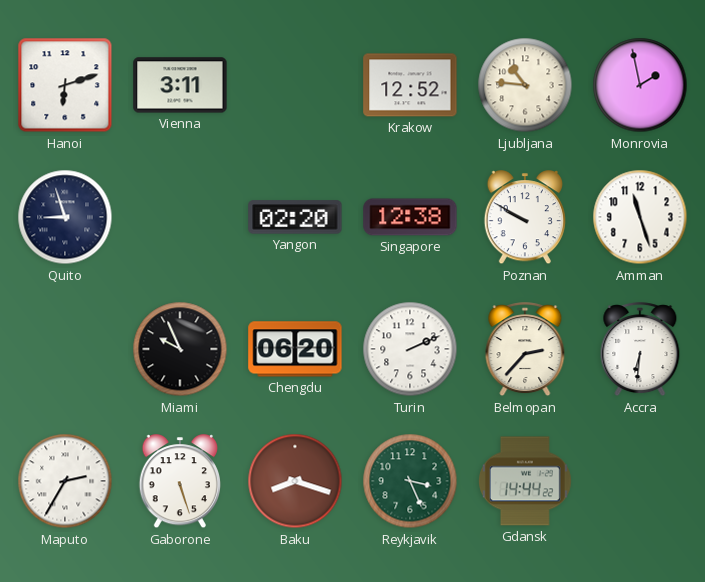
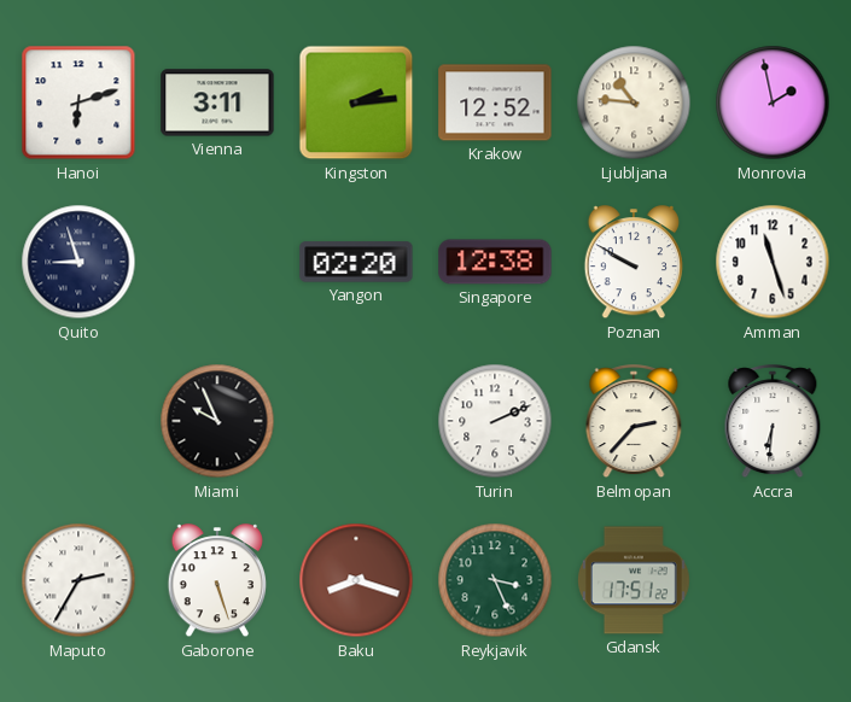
Kingston: none -> 2:14
Chengdu: 06:20 -> none
Gdansk: 14:44 -> 17:51
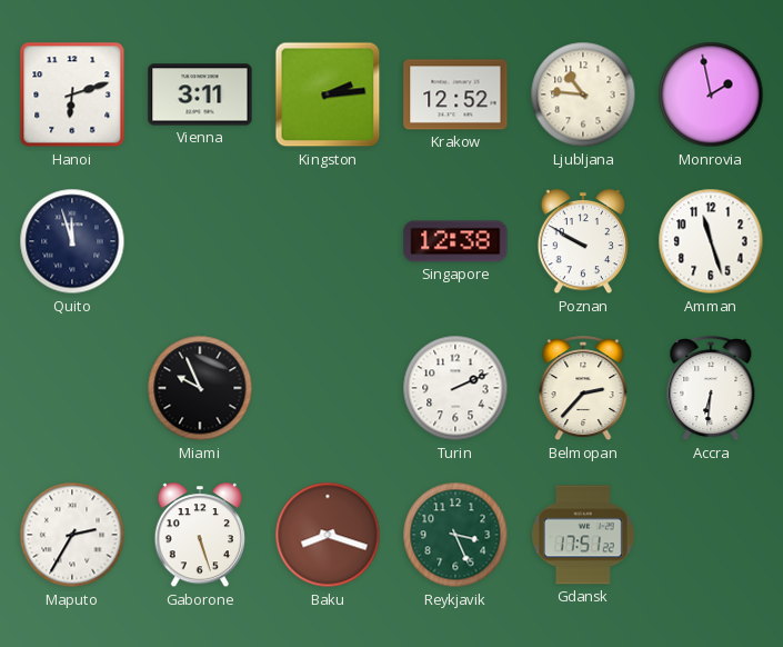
Quito: 8:57 -> 11:57
Yangon: 02:20 -> none
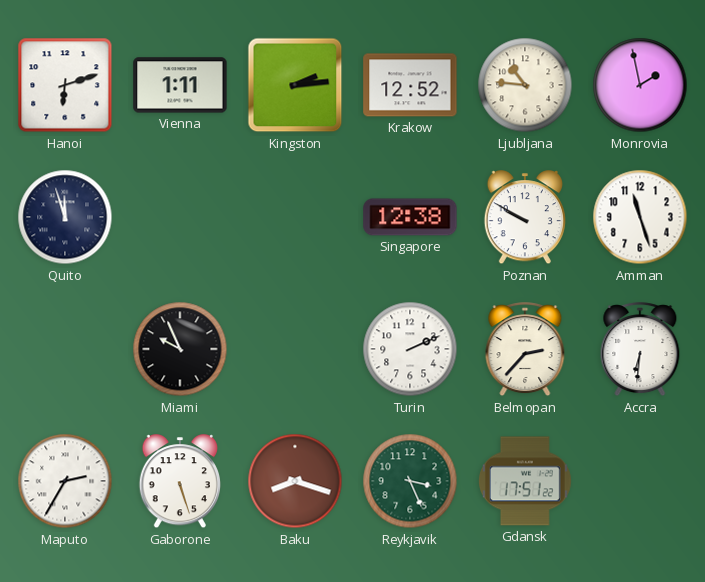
Vienna: 3:11 -> 1:11
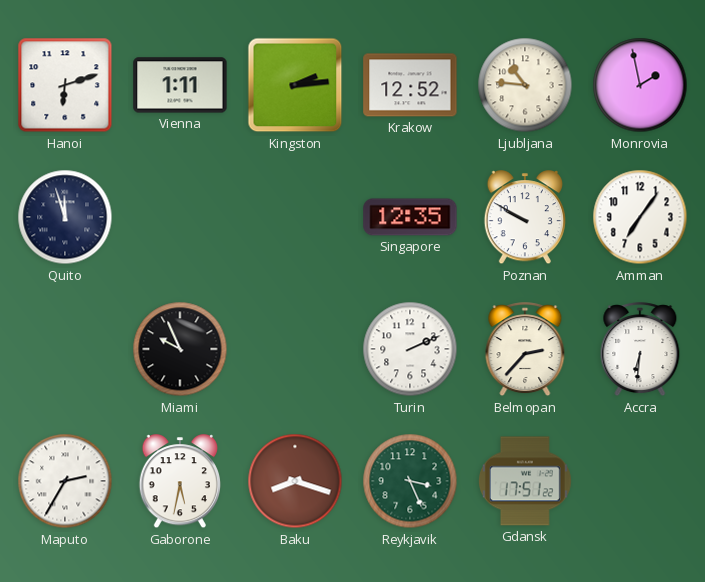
Singapore: 12:38 -> 12:35
Amman: 11:27 -> 7:06
Gaborone: 5:27 -> 5:32
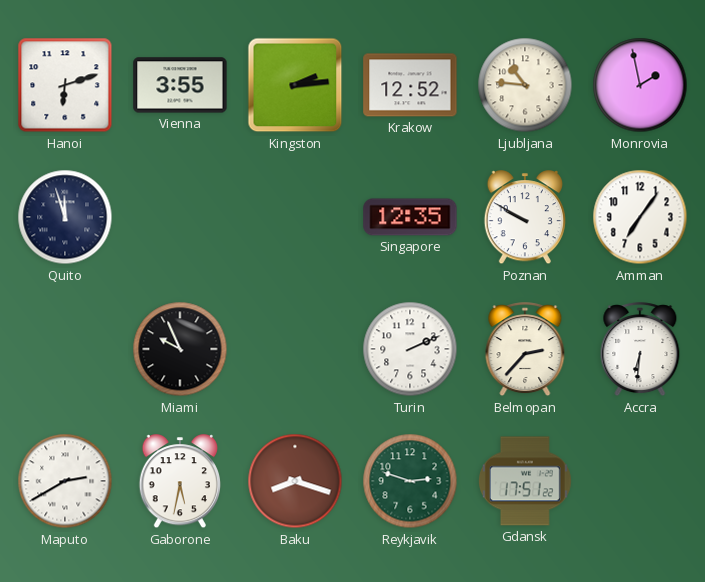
Vienna: 1:11 -> 3:55
Maputo: 2:35 -> 2:40
Reykjavik: 3:26 -> 2:48
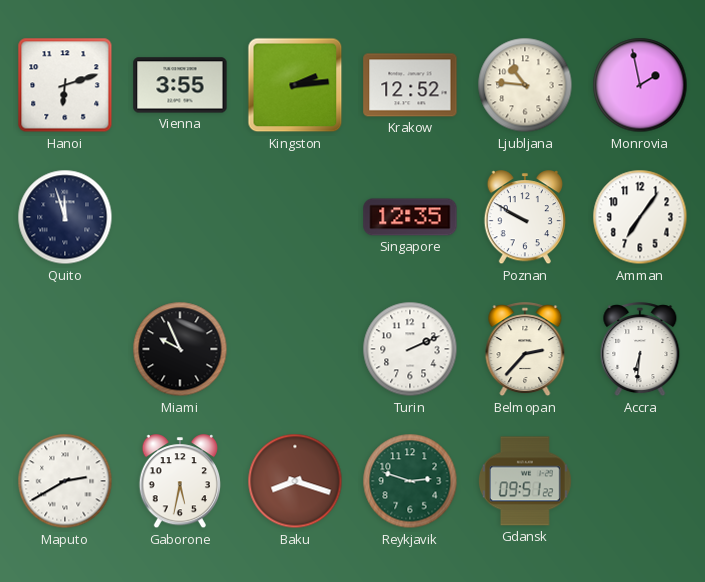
Gdansk: 17:51 -> 09:51
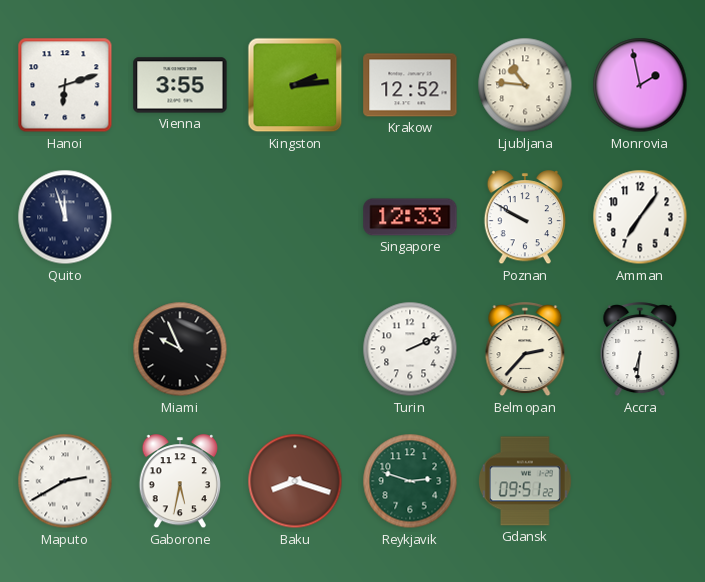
Singapore: 12:35 -> 12:33
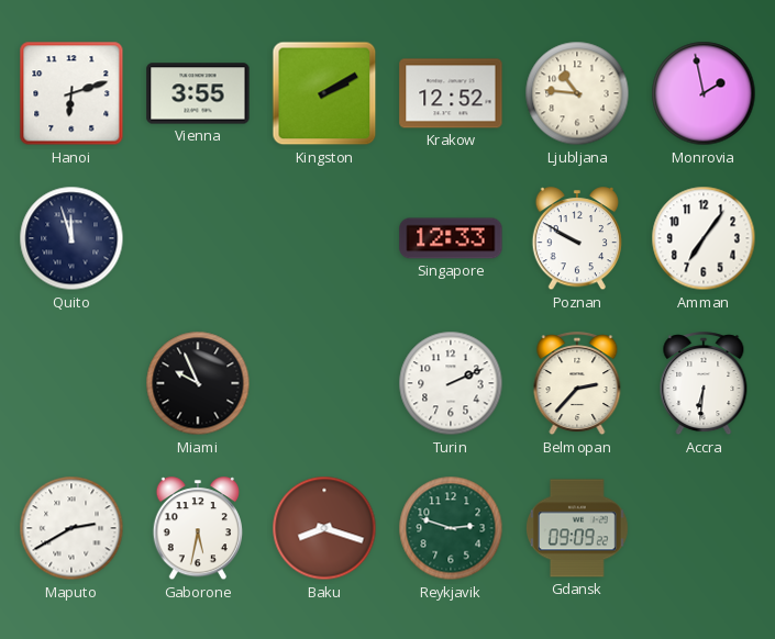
Kingston: 2:14 -> 2:10
Gdansk: 09:51 -> 09:09
